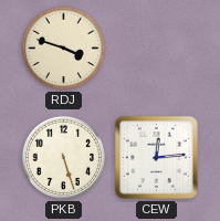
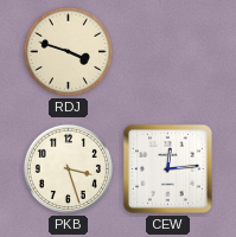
PKB: 5:27 -> 3:27
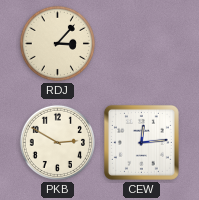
RDJ: 3:48 -> 3:07
PKB: 3:27 -> 2:50
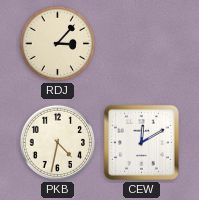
PKB: 2:50 -> 4:32
CEW: 12:14 -> 12:10
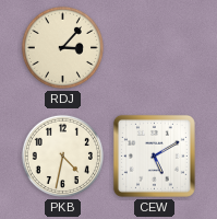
CEW: 12:10 -> 5:10
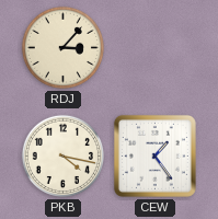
PKB: 4:32 -> 4:17
CEW: 5:10 -> 1:24
